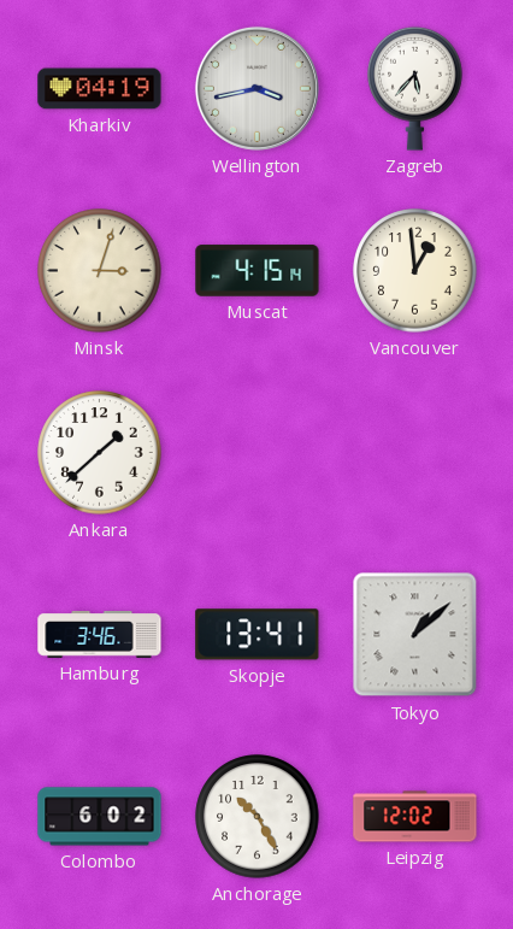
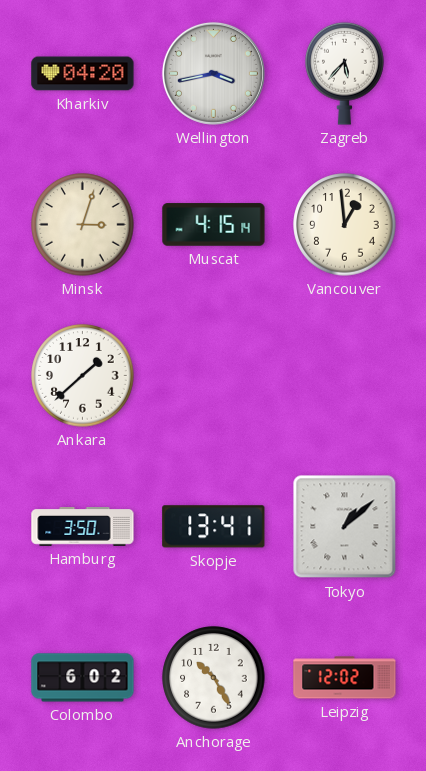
Kharkiv: 04:19 -> 04:20
Hamburg: 3:46 -> 3:50
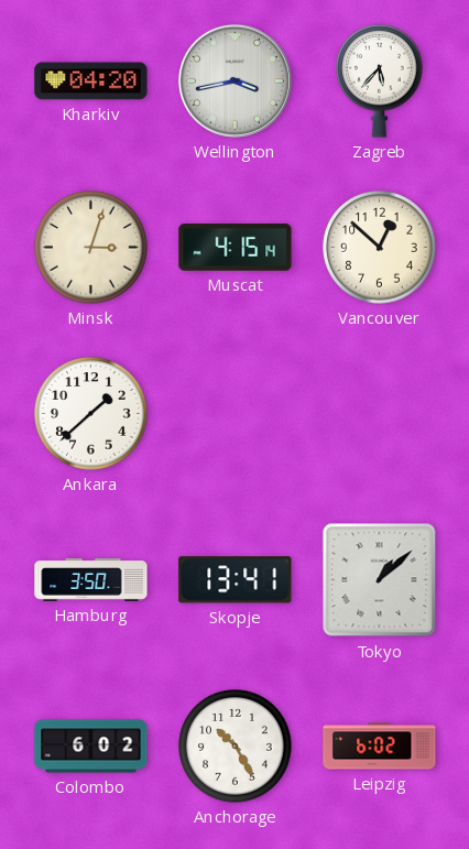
Vancouver: 12:59 -> 12:52
Leipzig: 12:02 -> 6:02
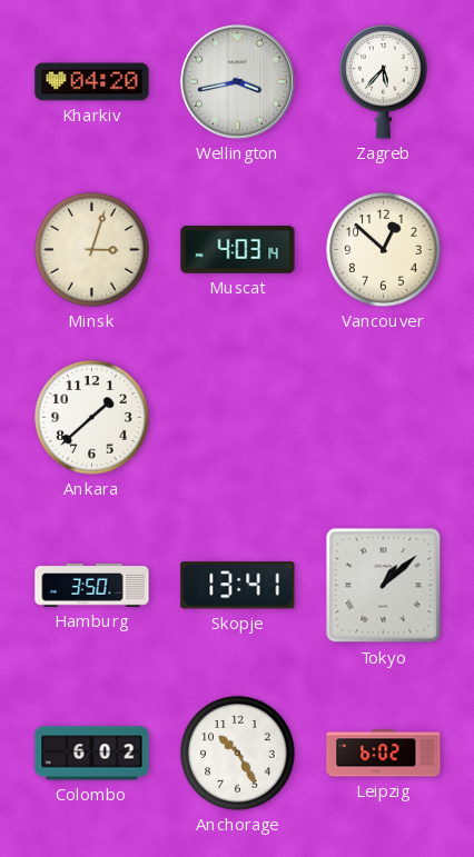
Muscat: 4:15 -> 4:03
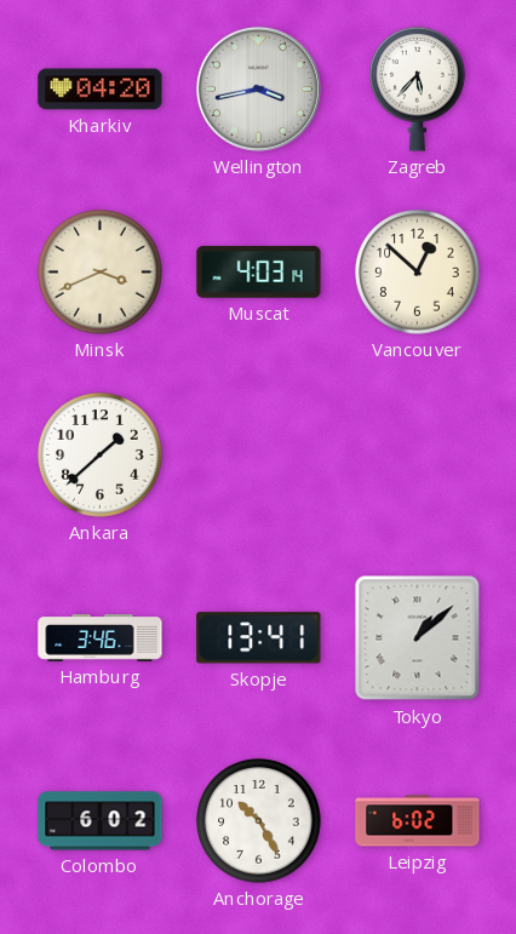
Minsk: 3:03 -> 3:41
Hamburg: 3:50 -> 3:46
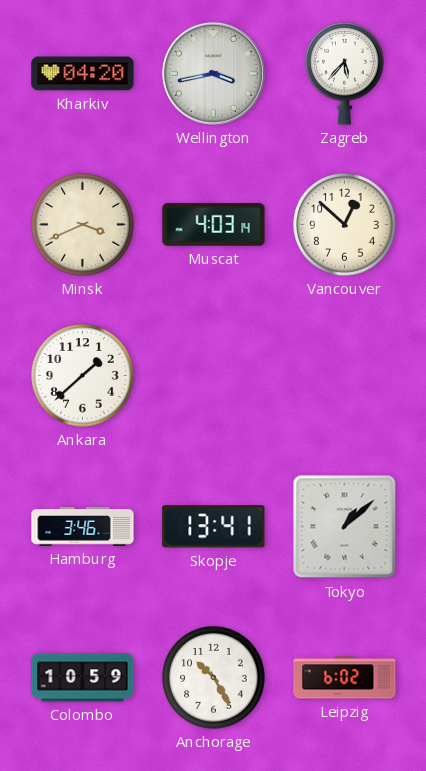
Colombo: 6:02 -> 10:59
